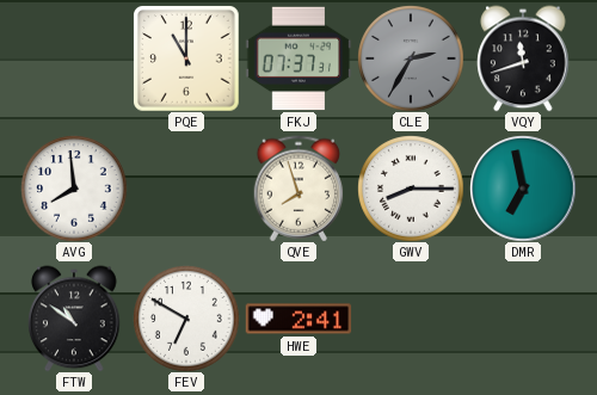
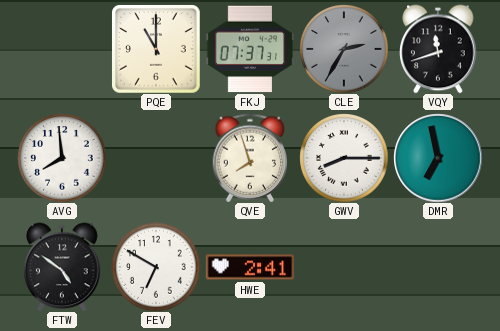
FTW: 10:51 -> 4:51
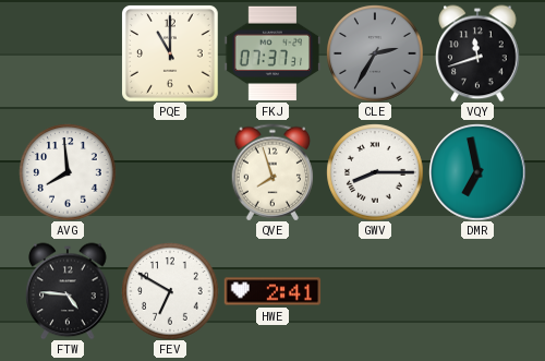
FTW: 4:51 -> 4:46
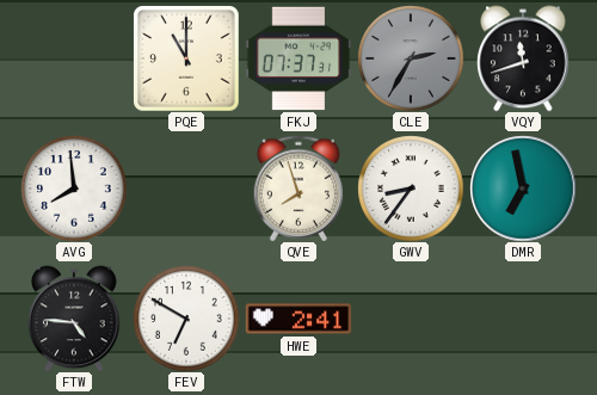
GWV: 8:15 -> 8:36
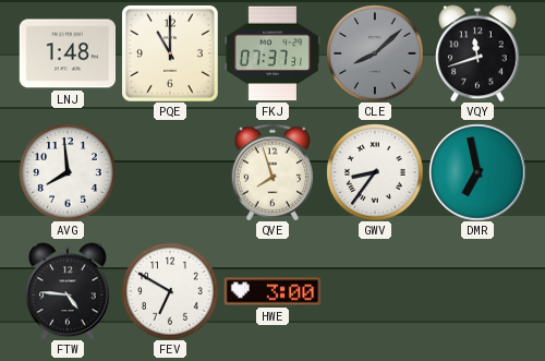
LNJ: none -> 1:48
CLE: 2:35 -> 8:08
HWE: 2:41 -> 3:00
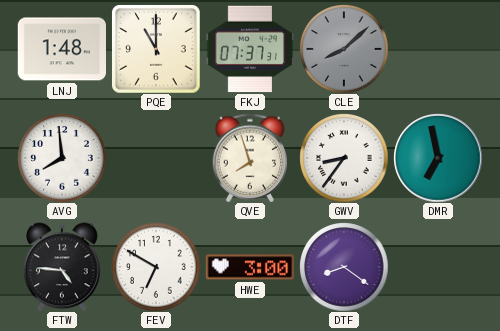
VQY: 11:42 -> none
DTF: none -> 8:21
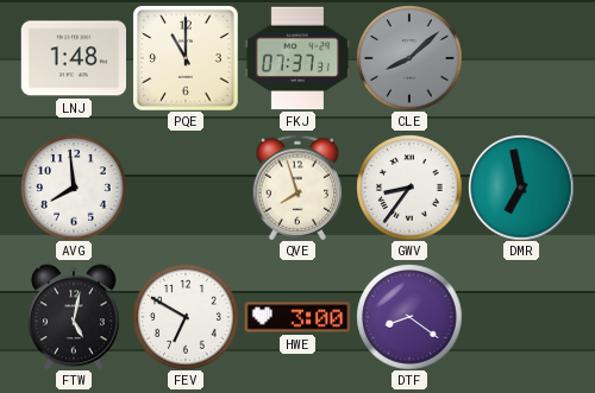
FTW: 4:46 -> 5:02
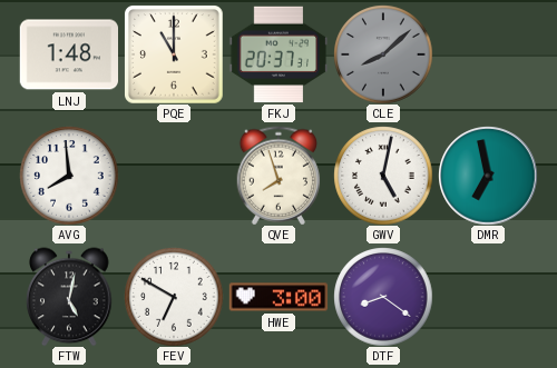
FKJ: 07:37 -> 20:37
GWV: 8:36 -> 5:02
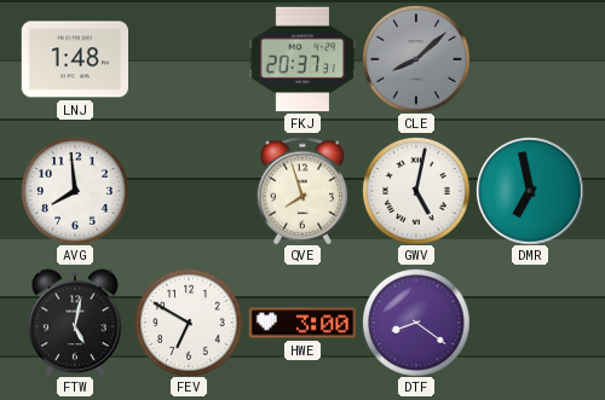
PQE: 11:00 -> none
